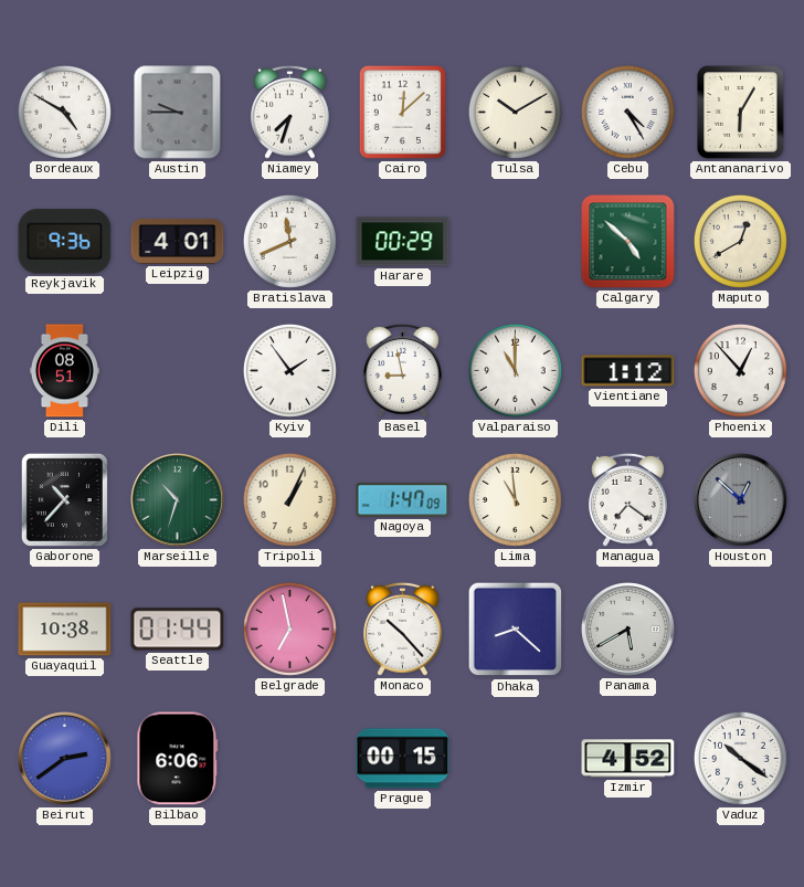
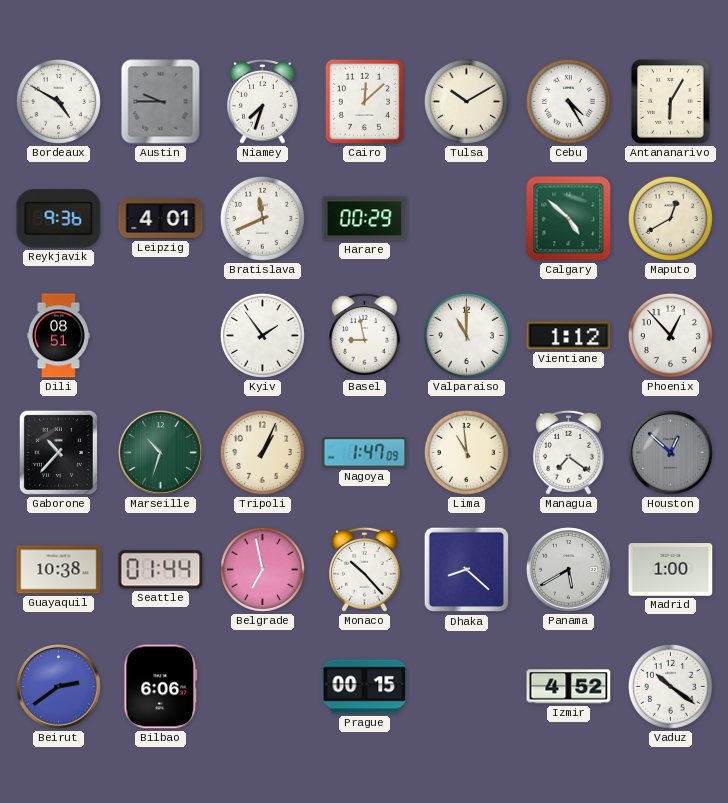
Madrid: none -> 1:00
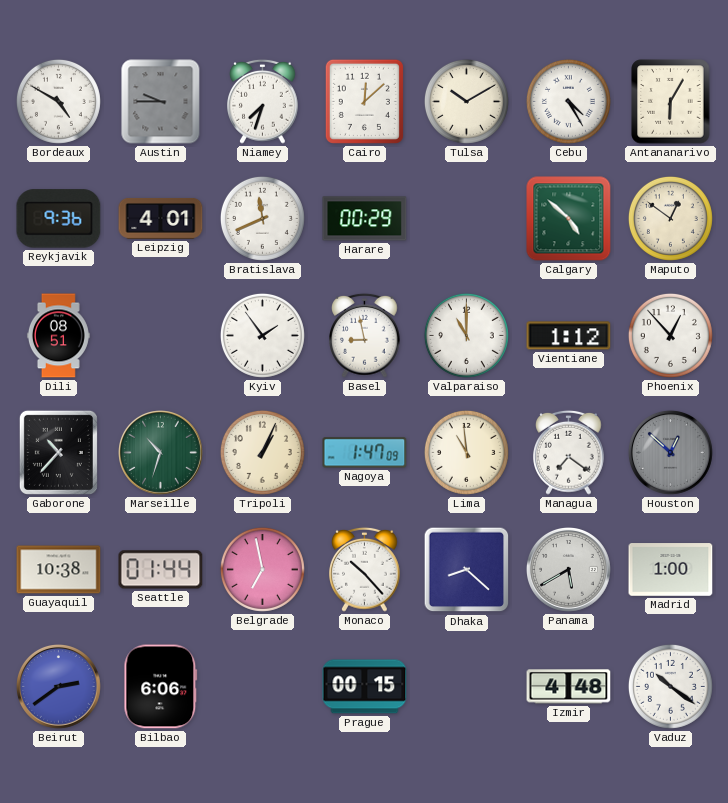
Maputo: 12:40 -> 12:51
Izmir: 4:52 -> 4:48
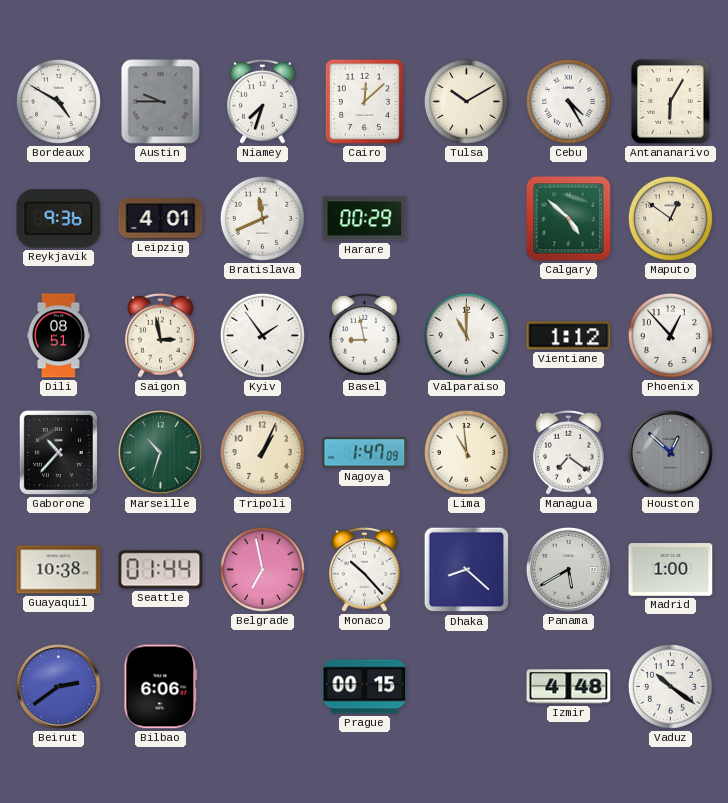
Saigon: none -> 2:58
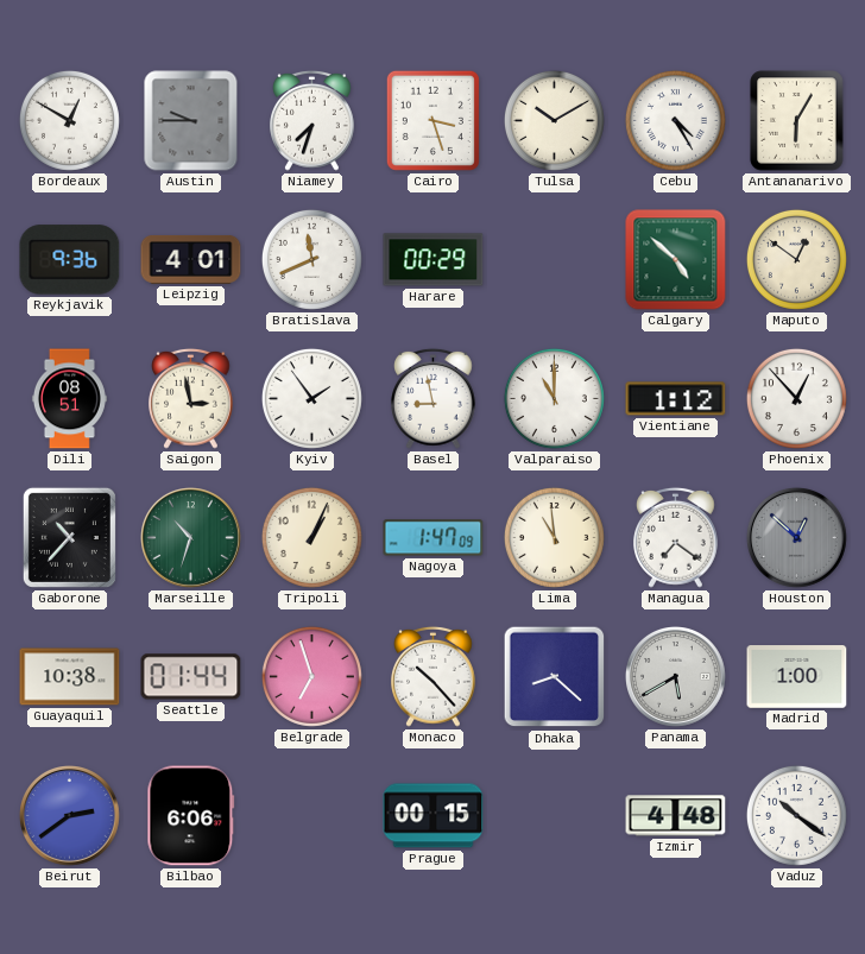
Bordeaux: 4:50 -> 12:50
Cairo: 12:08 -> 3:27
Belgrade: 6:58 -> 6:57
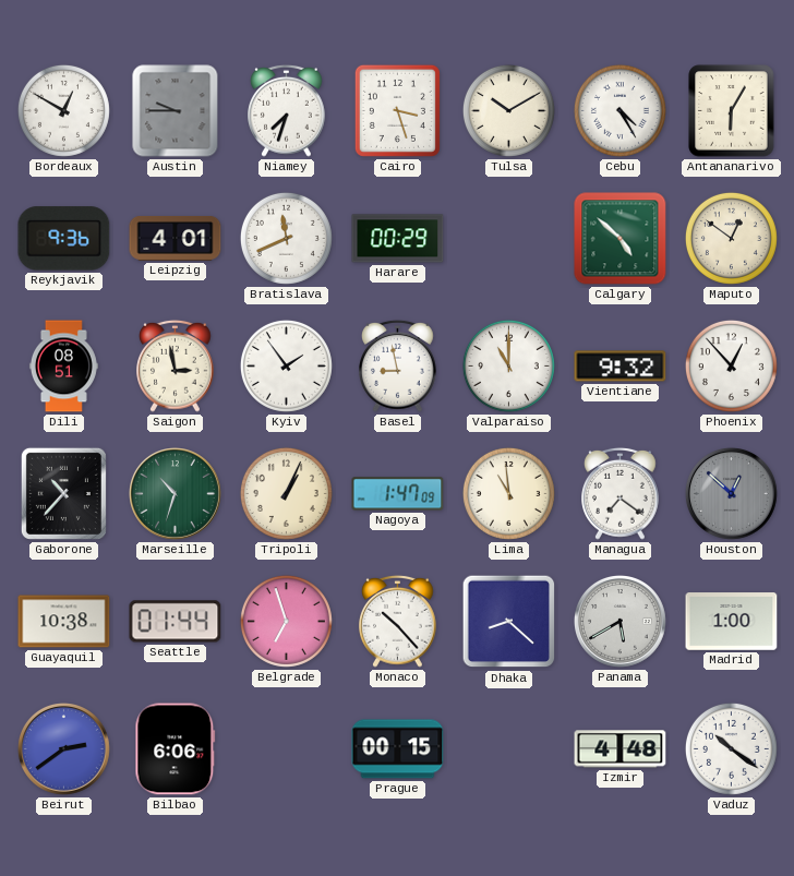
Vientiane: 1:12 -> 9:32
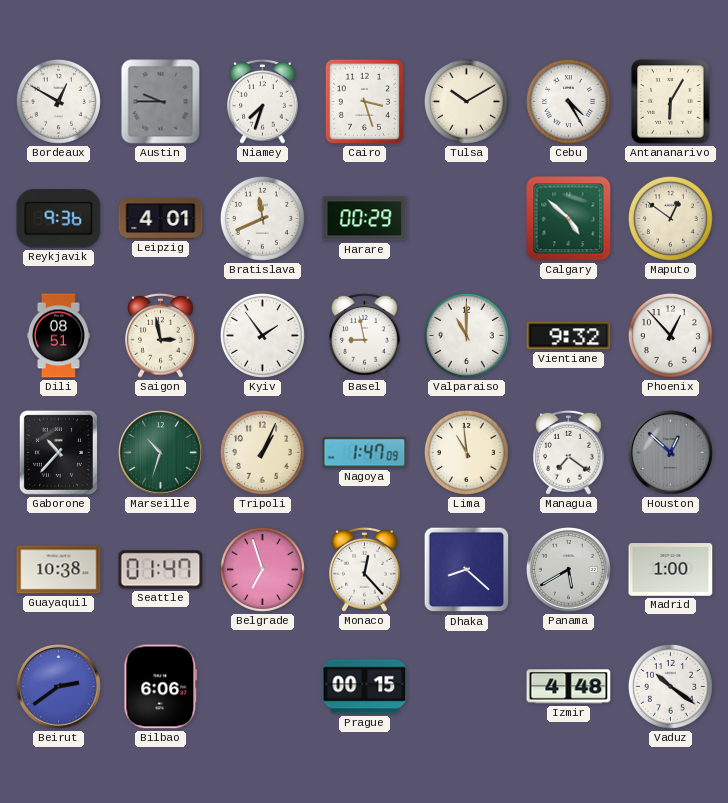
Seattle: 01:44 -> 01:47
Monaco: 10:23 -> 12:23
